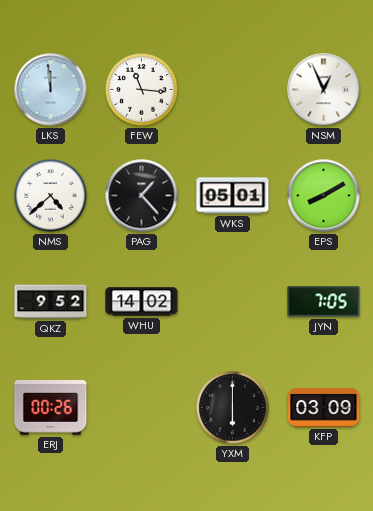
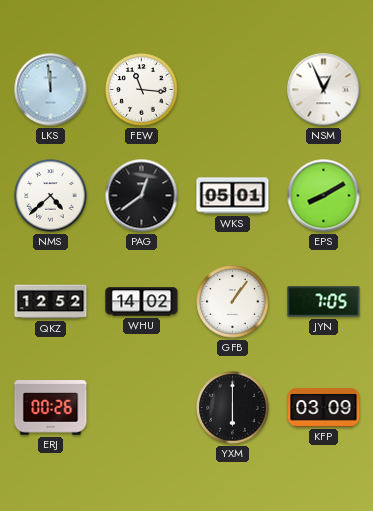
PAG: 1:23 -> 12:39
QKZ: 9:52 -> 12:52
GFB: none -> 1:06
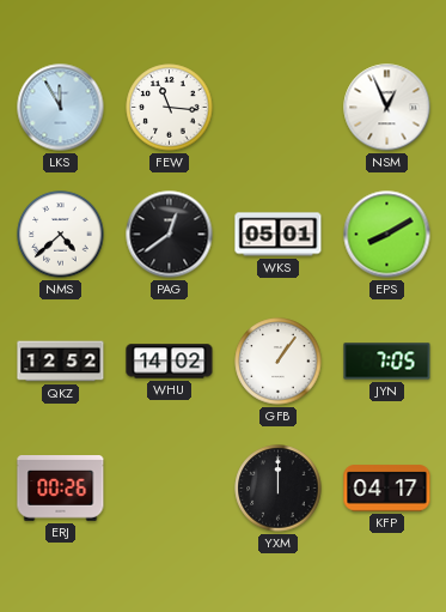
LKS: 11:59 -> 11:55
YXM: 6:00 -> 12:00
KFP: 03:09 -> 04:17
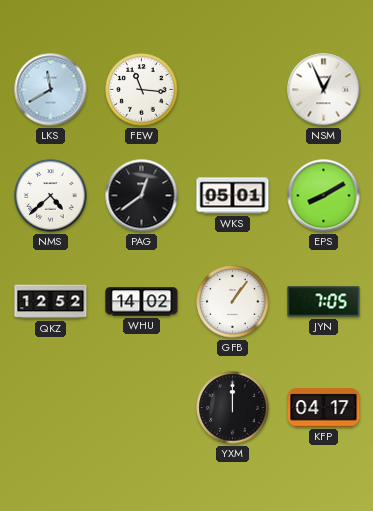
LKS: 11:55 -> 11:40
ERJ: 00:26 -> none
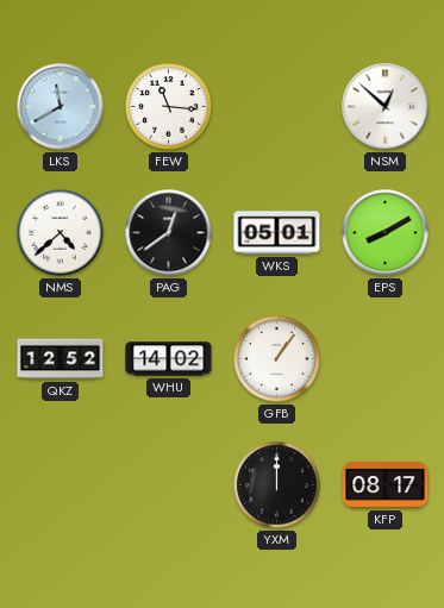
NSM: 12:56 -> 12:52
JYN: 7:05 -> none
KFP: 04:17 -> 08:17
